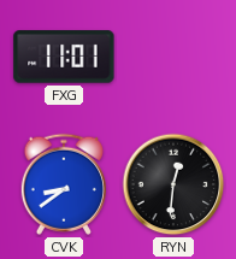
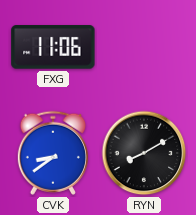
FXG: 11:01 -> 11:06
RYN: 12:31 -> 8:10
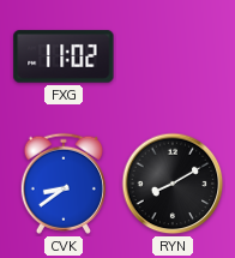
FXG: 11:06 -> 11:02
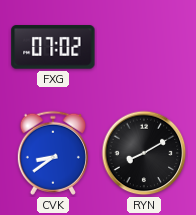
FXG: 11:02 -> 07:02
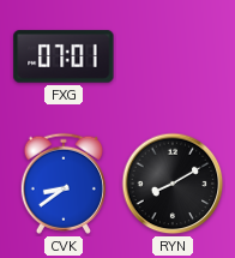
FXG: 07:02 -> 07:01
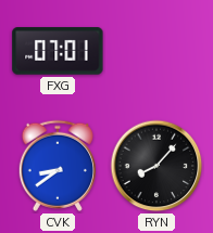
RYN: 8:10 -> 8:07
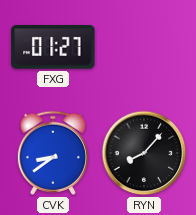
FXG: 07:01 -> 01:27
